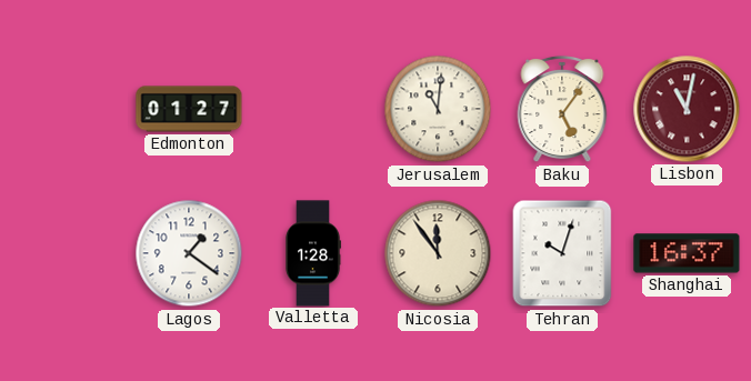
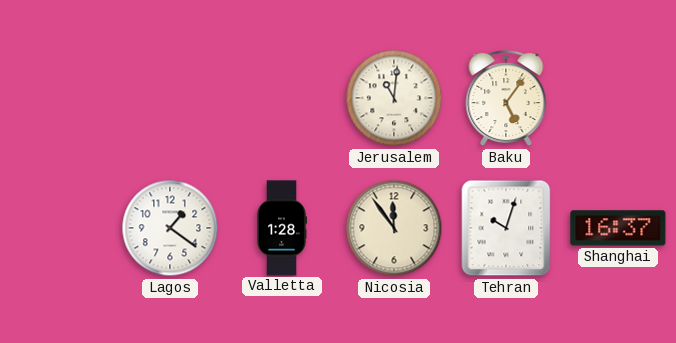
Edmonton: 01:27 -> none
Lisbon: 11:02 -> none
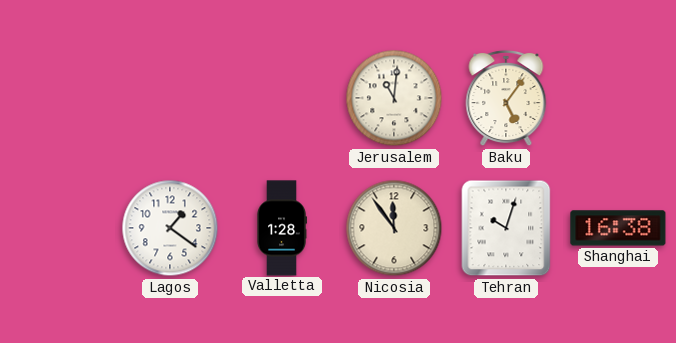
Shanghai: 16:37 -> 16:38
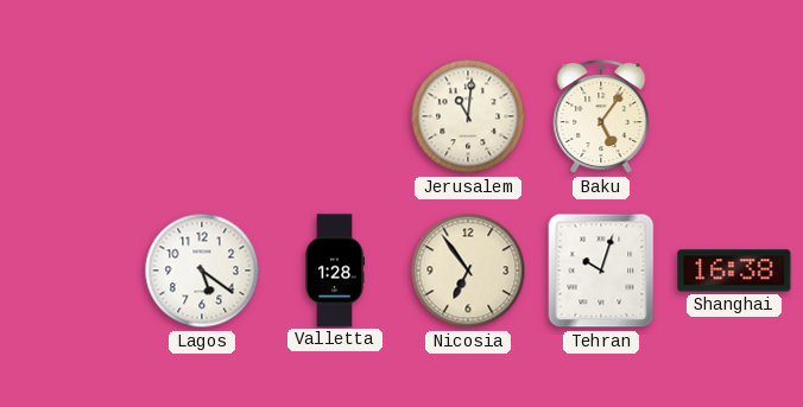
Lagos: 1:21 -> 5:21
Nicosia: 11:54 -> 6:54
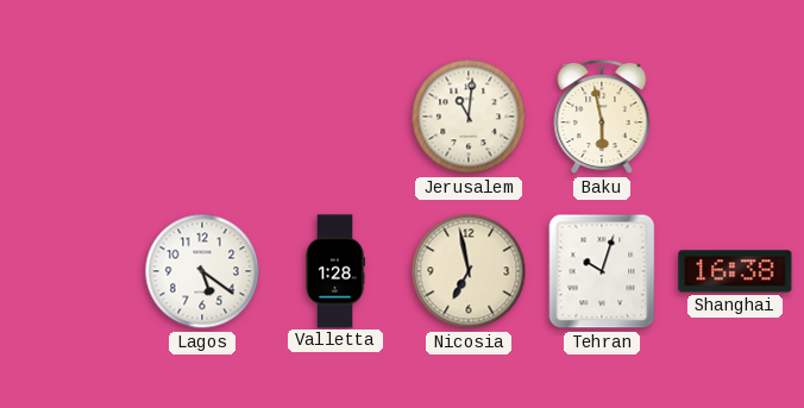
Baku: 5:06 -> 5:58
Nicosia: 6:54 -> 6:58
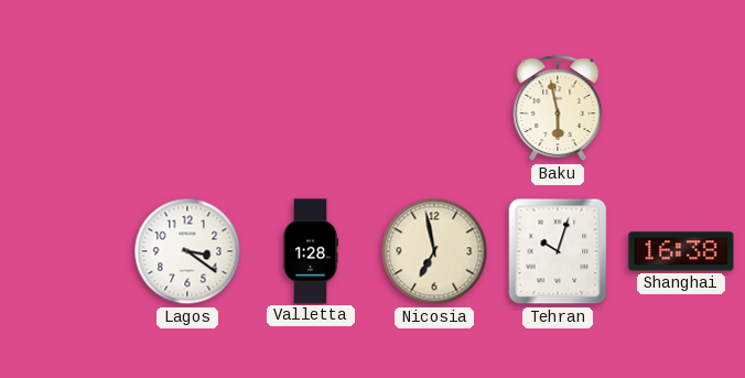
Jerusalem: 11:01 -> none
Lagos: 5:21 -> 3:21
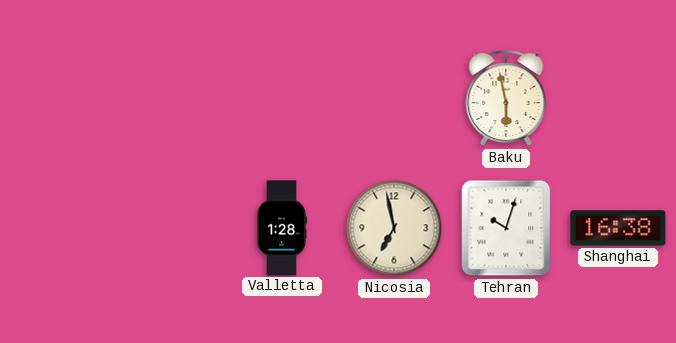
Lagos: 3:21 -> none
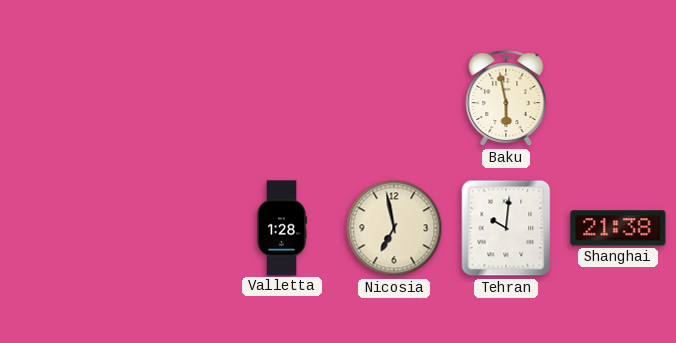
Tehran: 10:03 -> 10:01
Shanghai: 16:38 -> 21:38
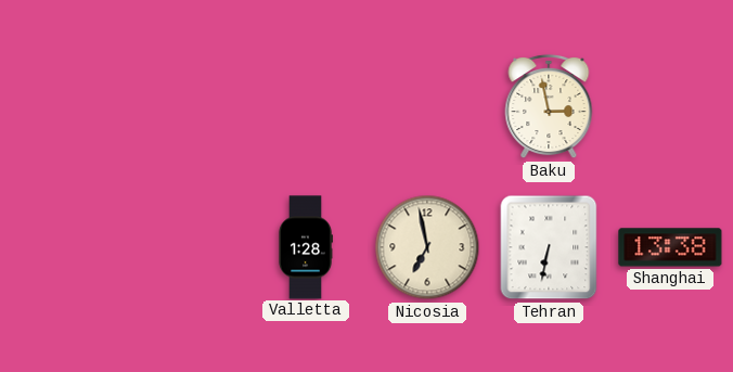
Baku: 5:58 -> 2:58
Tehran: 10:01 -> 6:32
Shanghai: 21:38 -> 13:38
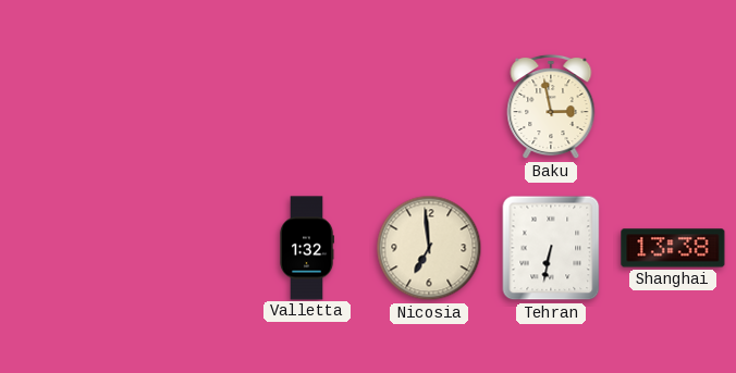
Valletta: 1:28 -> 1:32
Nicosia: 6:58 -> 6:59
